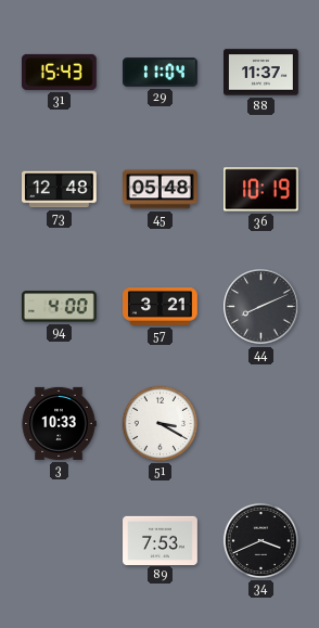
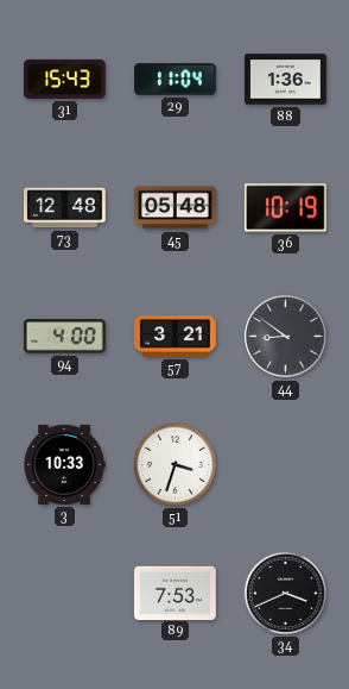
88: 11:37 -> 1:36
44: 8:11 -> 8:51
51: 3:20 -> 3:33
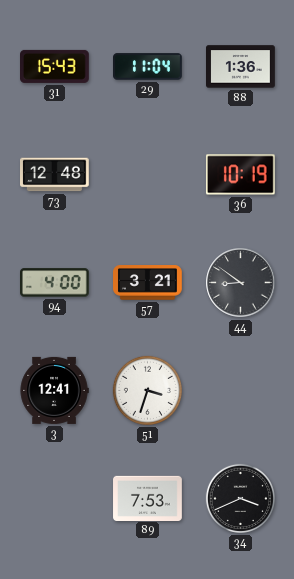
45: 05:48 -> none
3: 10:33 -> 12:41
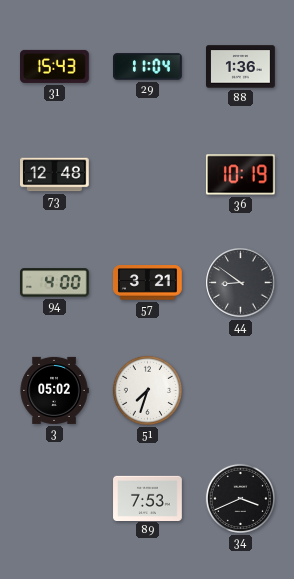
3: 12:41 -> 05:02
51: 3:33 -> 7:33
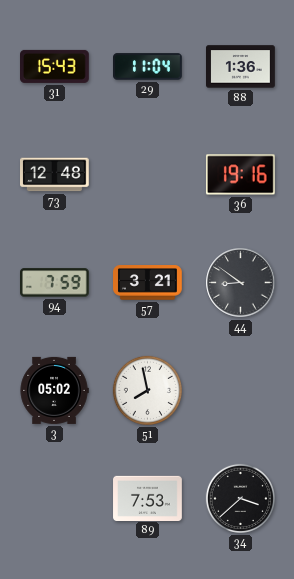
36: 10:19 -> 19:16
94: 4:00 -> 7:59
51: 7:33 -> 7:58
34: 3:41 -> 3:38
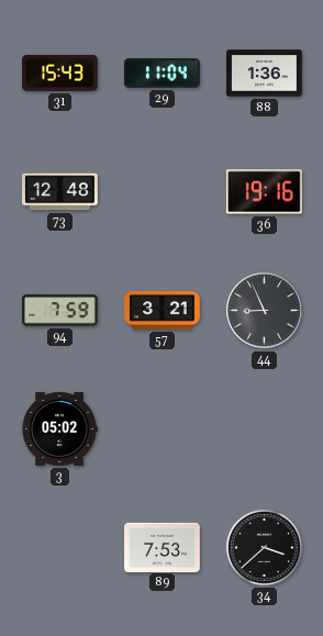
44: 8:51 -> 8:56
51: 7:58 -> none
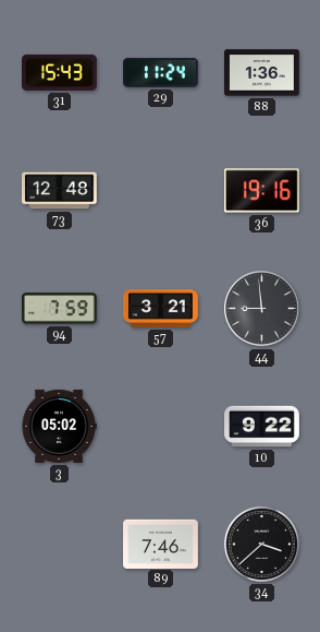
29: 11:04 -> 11:24
44: 8:56 -> 8:59
10: none -> 9:22
89: 7:53 -> 7:46
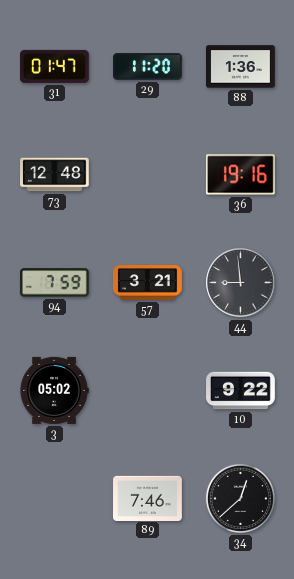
31: 15:43 -> 01:47
29: 11:24 -> 11:20
34: 3:38 -> 12:38
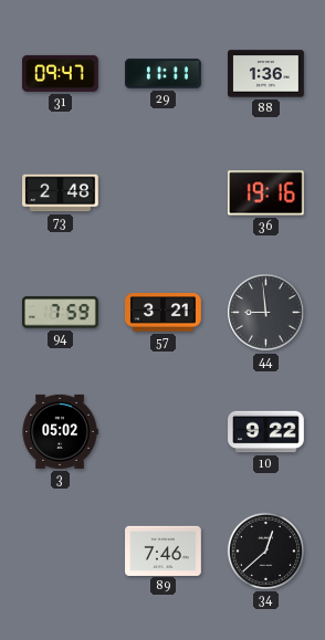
31: 01:47 -> 09:47
29: 11:20 -> 11:11
73: 12:48 -> 2:48
